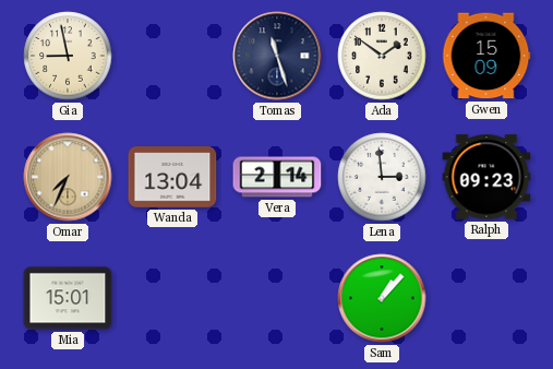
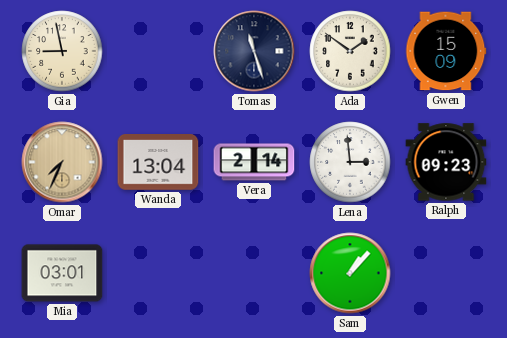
Mia: 15:01 -> 03:01
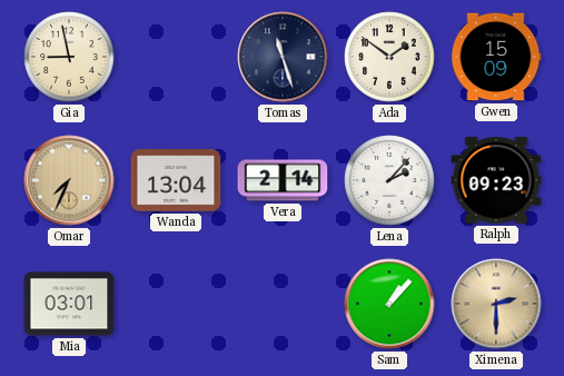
Lena: 2:59 -> 2:07
Ximena: none -> 2:30
